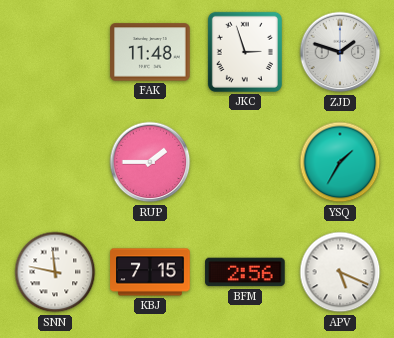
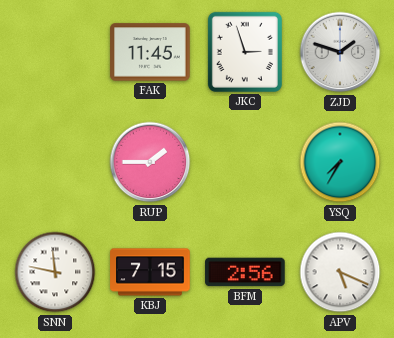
FAK: 11:48 -> 11:45
YSQ: 1:35 -> 7:35
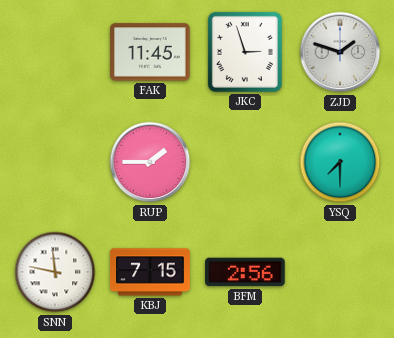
YSQ: 7:35 -> 7:30
APV: 5:19 -> none
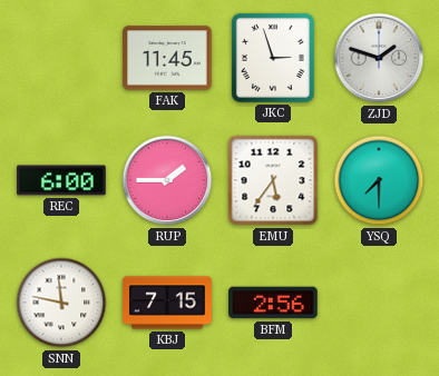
REC: none -> 6:00
EMU: none -> 5:36
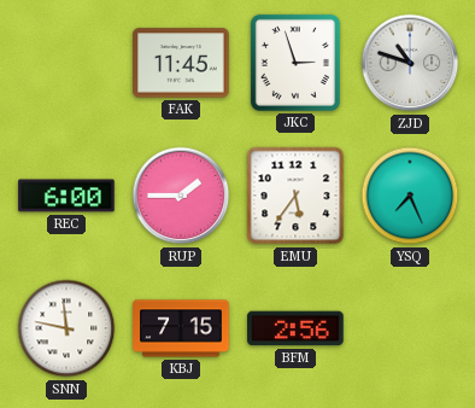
ZJD: 1:48 -> 10:48
YSQ: 7:30 -> 7:26
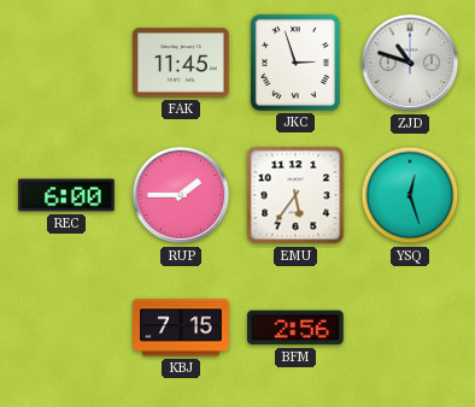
YSQ: 7:26 -> 12:27
SNN: 11:47 -> none
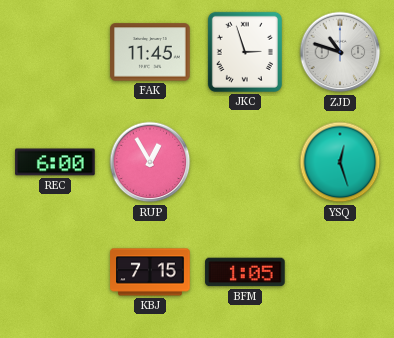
RUP: 1:45 -> 12:55
EMU: 5:36 -> none
BFM: 2:56 -> 1:05
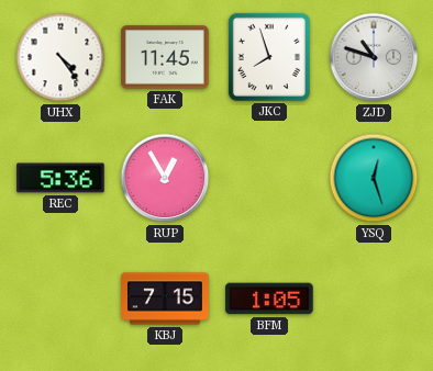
UHX: none -> 4:24
JKC: 2:57 -> 7:57
REC: 6:00 -> 5:36
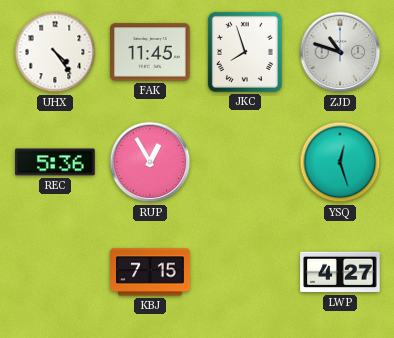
BFM: 1:05 -> none
LWP: none -> 4:27
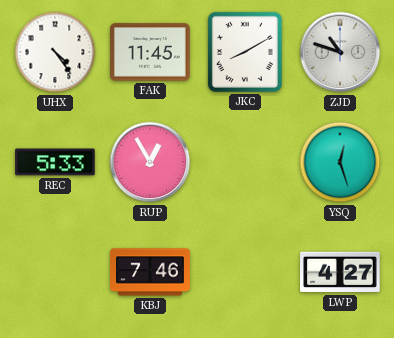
JKC: 7:57 -> 8:10
REC: 5:36 -> 5:33
KBJ: 7:15 -> 7:46
